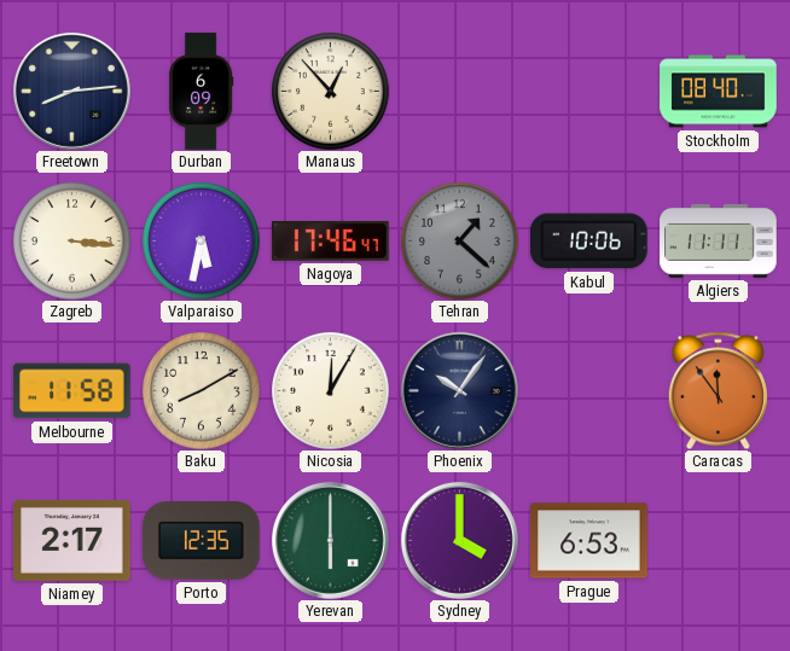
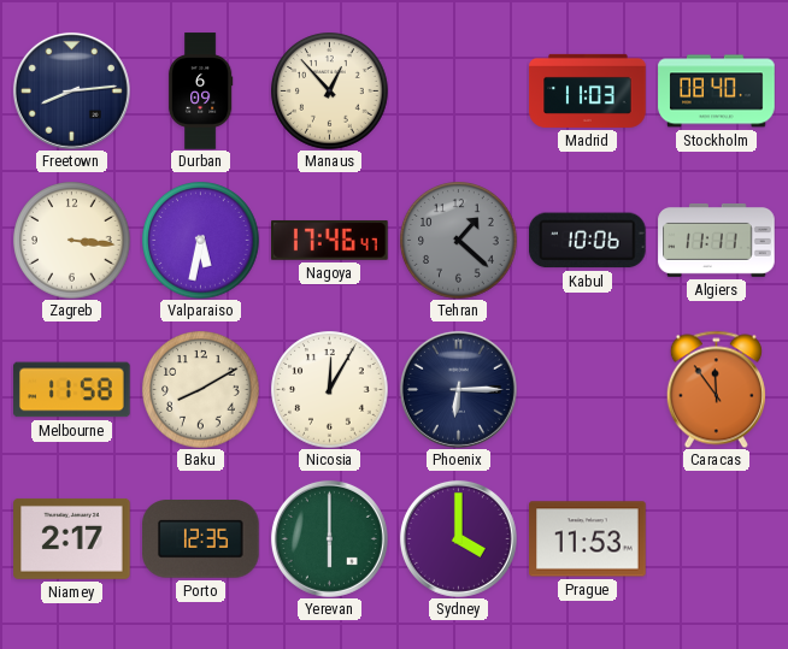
Madrid: none -> 11:03
Phoenix: 10:06 -> 6:15
Prague: 6:53 -> 11:53
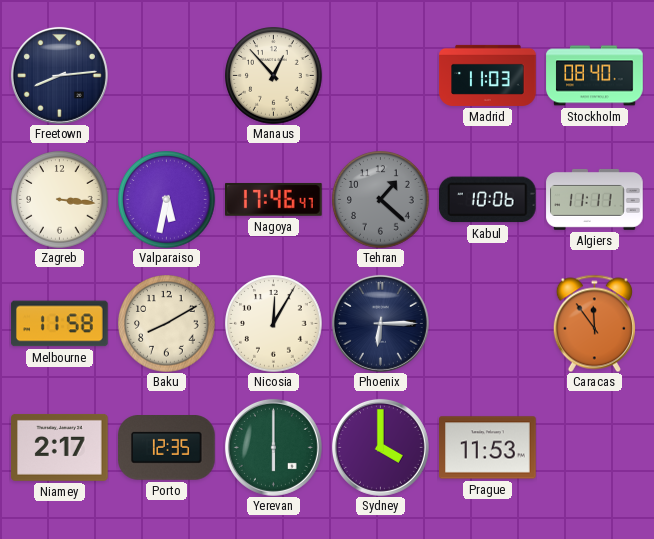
Durban: 6:09 -> none
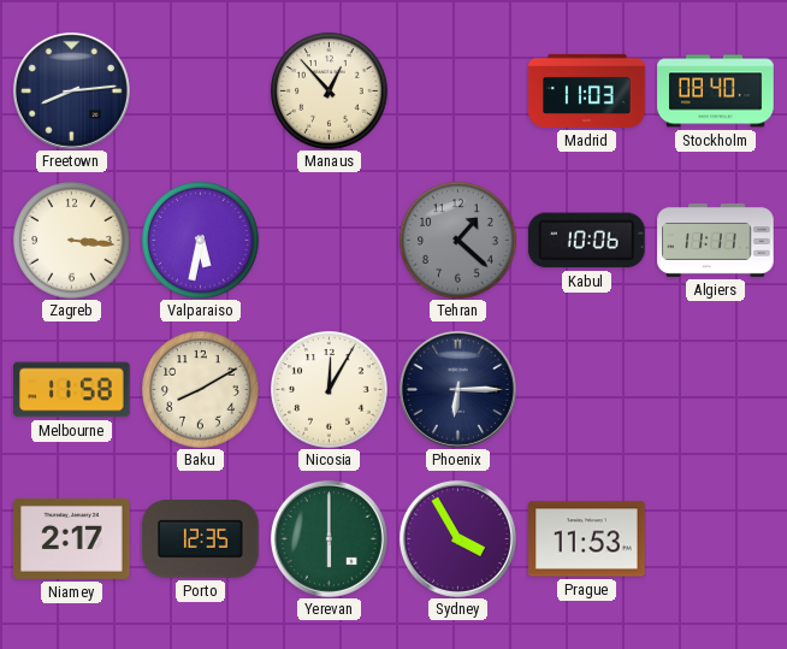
Nagoya: 17:46 -> none
Caracas: 11:54 -> none
Sydney: 4:00 -> 3:55
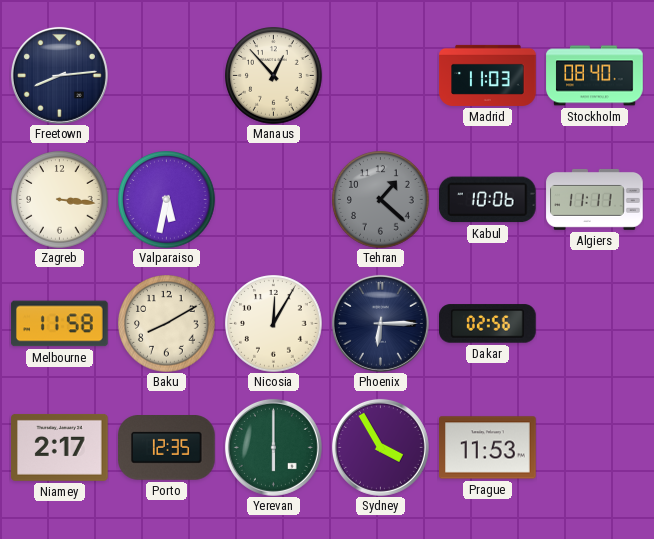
Dakar: none -> 02:56
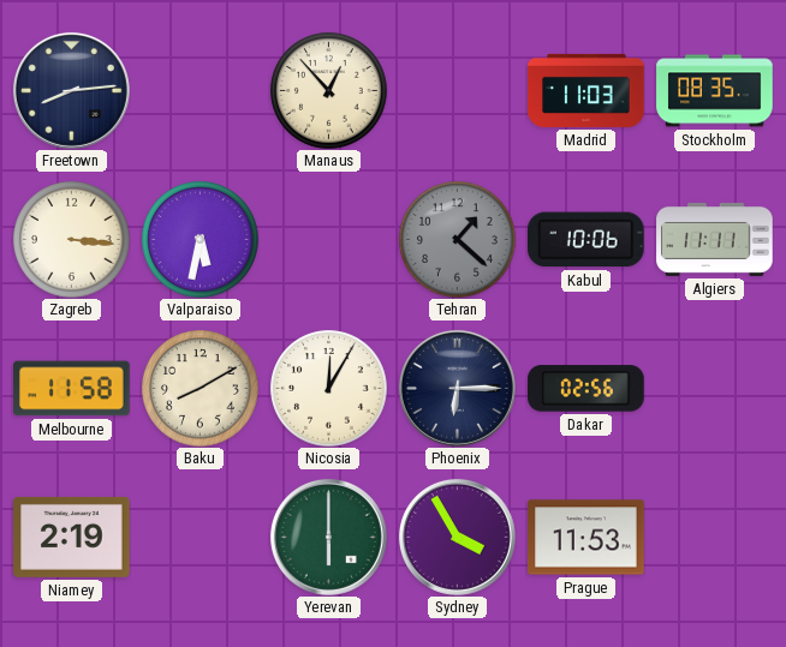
Stockholm: 08:40 -> 08:35
Niamey: 2:17 -> 2:19
Porto: 12:35 -> none
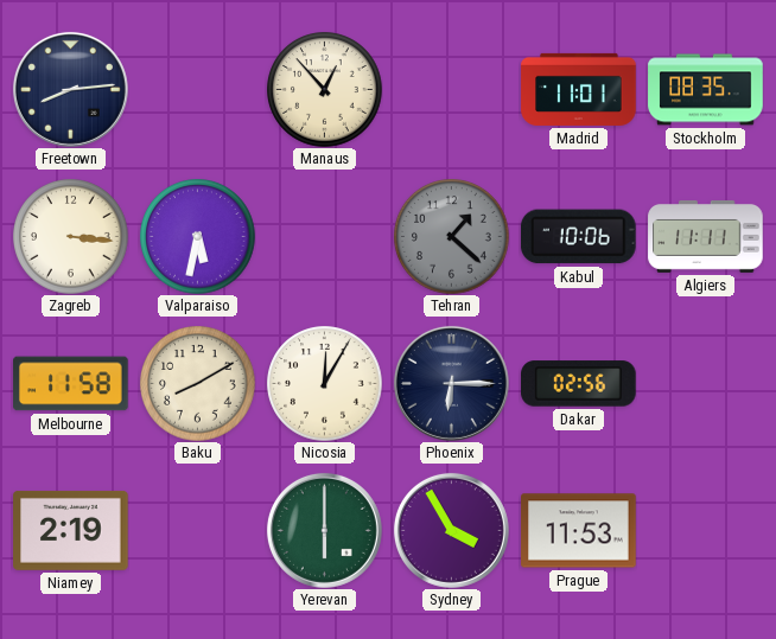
Madrid: 11:03 -> 11:01
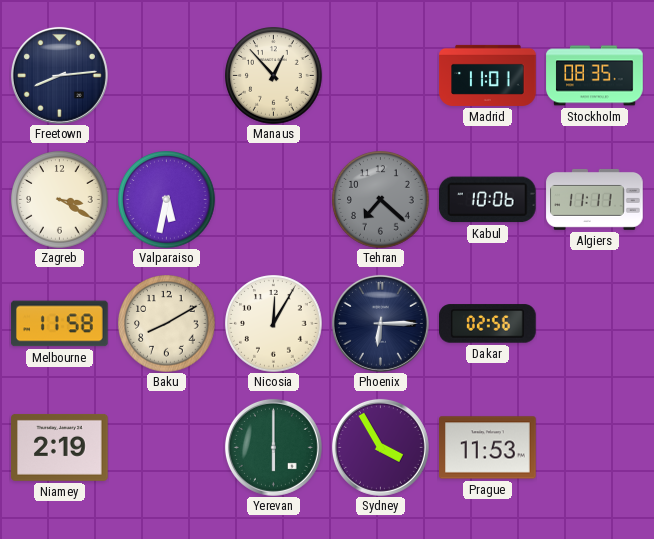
Zagreb: 3:16 -> 3:20
Tehran: 1:22 -> 7:22
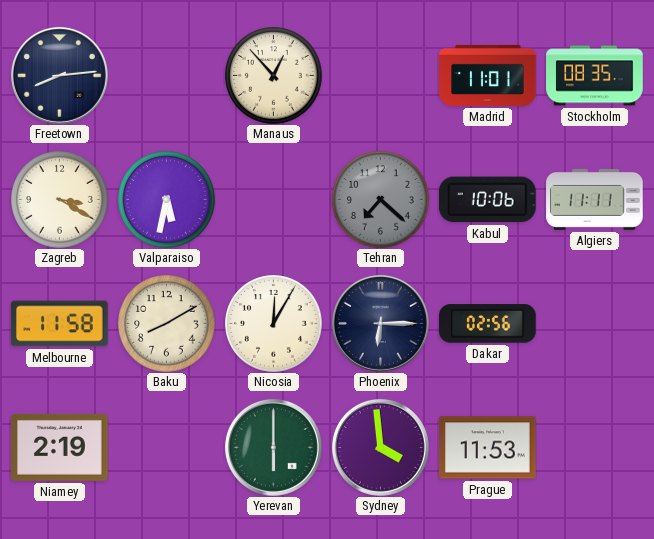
Sydney: 3:55 -> 3:59
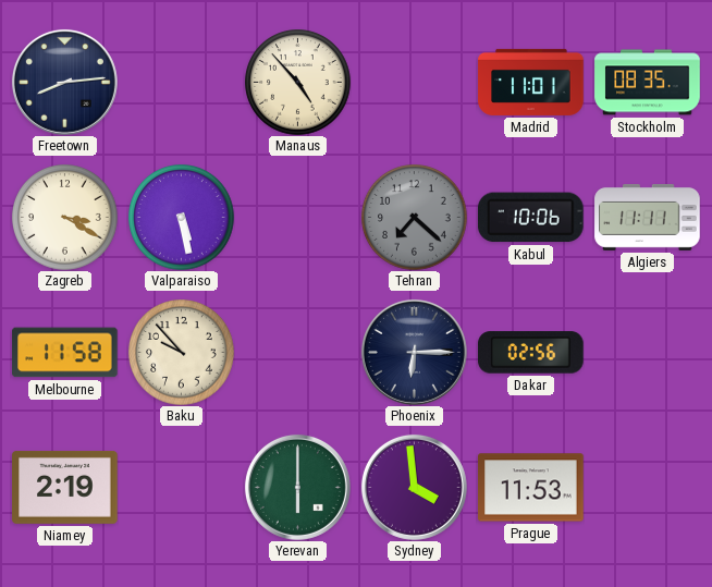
Manaus: 12:53 -> 4:53
Valparaiso: 5:32 -> 5:28
Baku: 8:10 -> 9:53
Nicosia: 12:05 -> none
